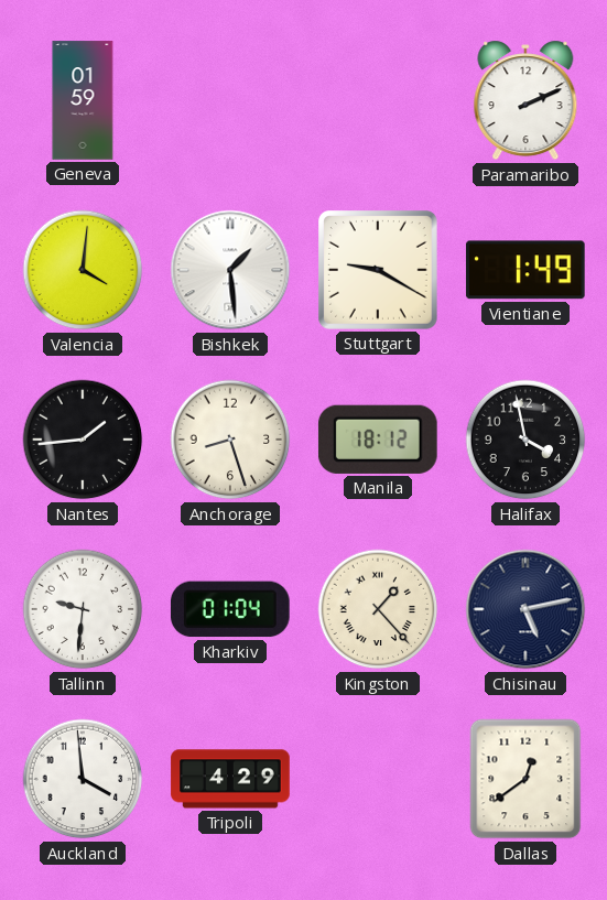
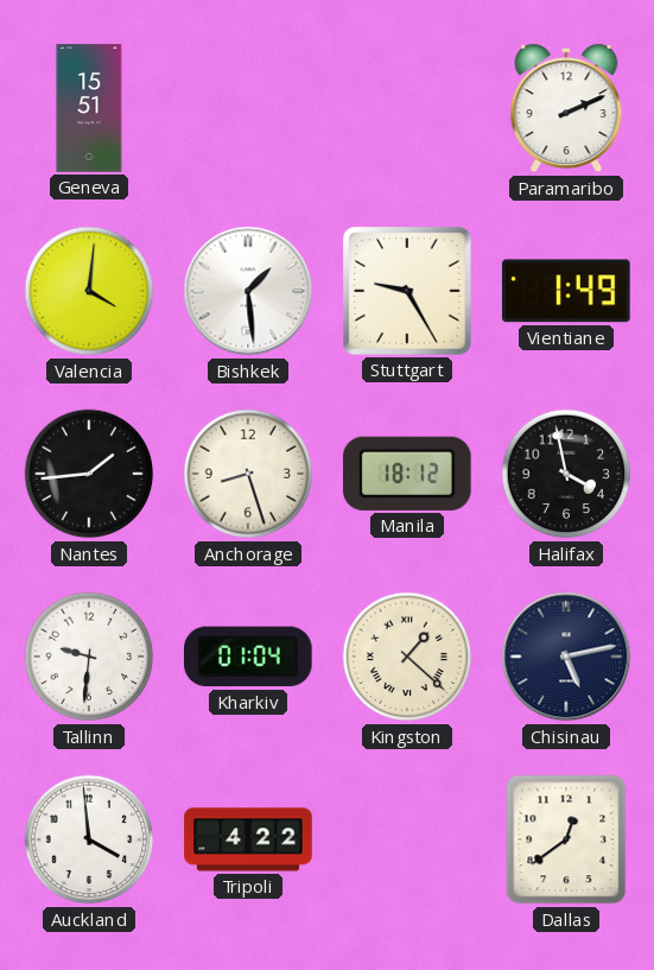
Geneva: 01:59 -> 15:51
Stuttgart: 9:20 -> 9:25
Kingston: 1:23 -> 1:22
Tripoli: 4:29 -> 4:22
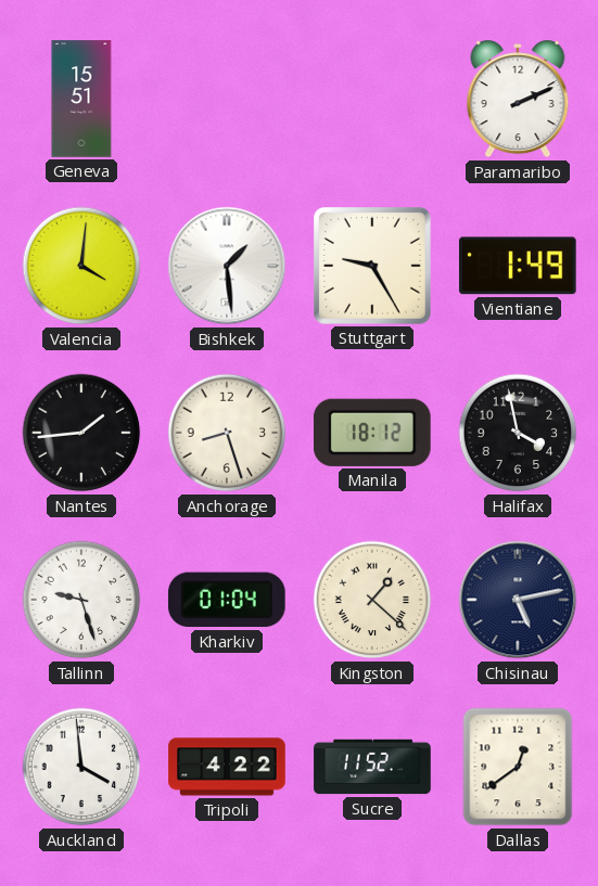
Tallinn: 9:31 -> 9:27
Sucre: none -> 11:52
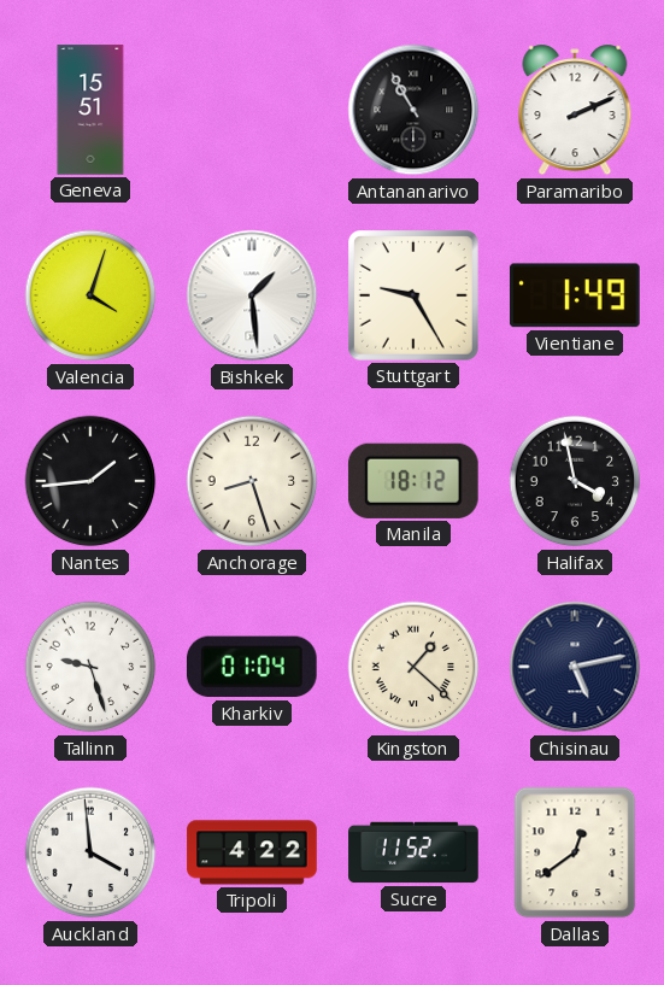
Antananarivo: none -> 10:55
Valencia: 4:01 -> 4:03
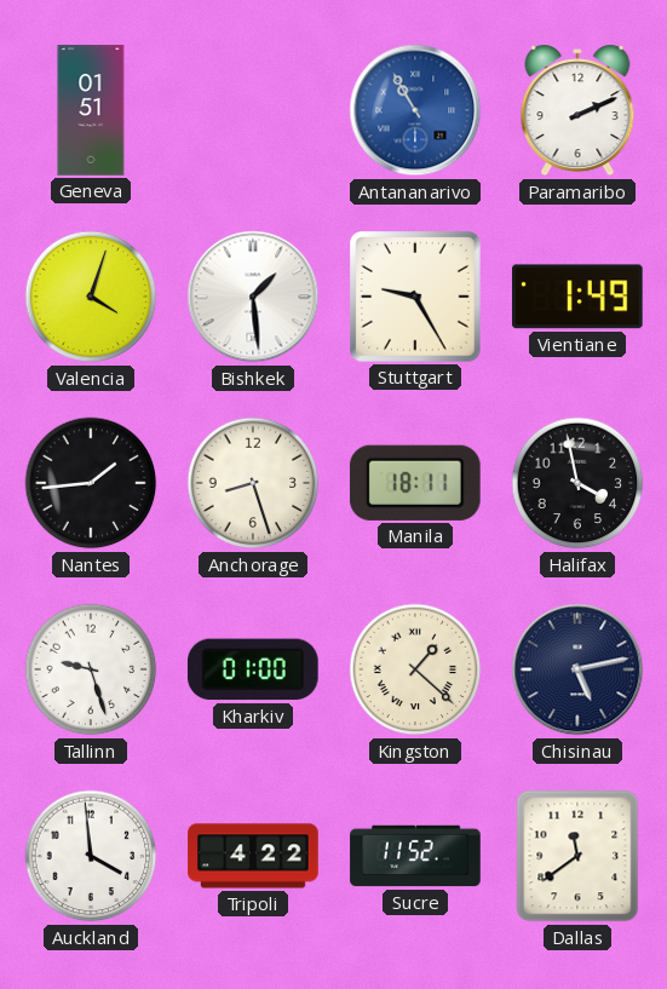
Geneva: 15:51 -> 01:51
Antananarivo dial: black -> blue
Manila: 18:12 -> 18:11
Kharkiv: 01:04 -> 01:00
Dallas: 12:39 -> 11:39
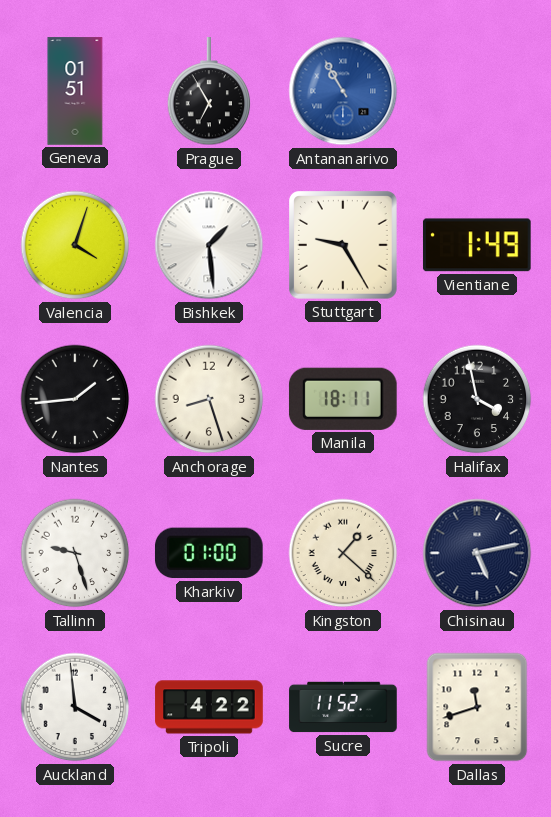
Prague: none -> 6:55
Paramaribo: 2:11 -> none
Dallas: 11:39 -> 11:42
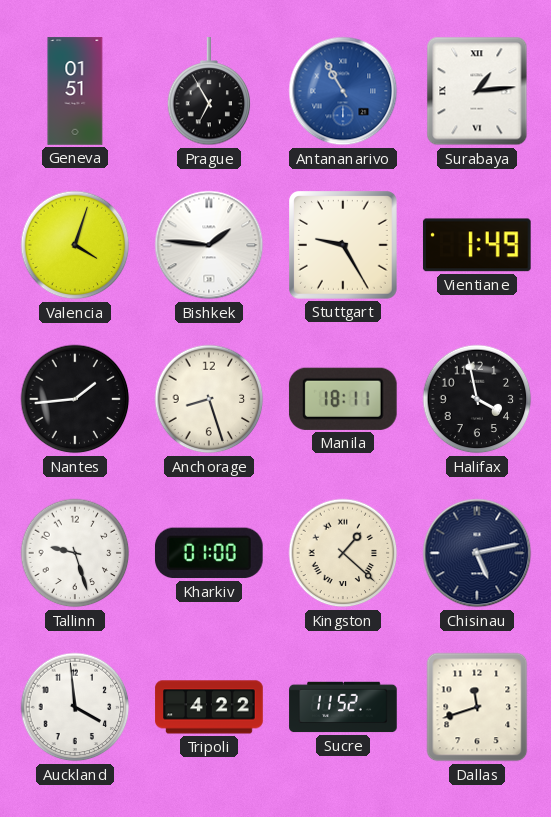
Surabaya: none -> 1:14
Bishkek: 1:29 -> 1:46
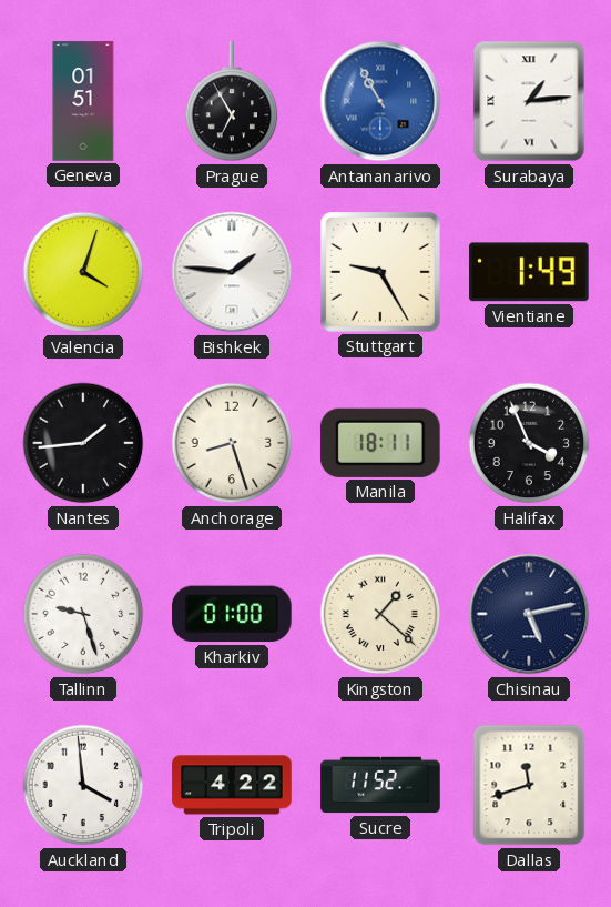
Halifax: 3:58 -> 3:56
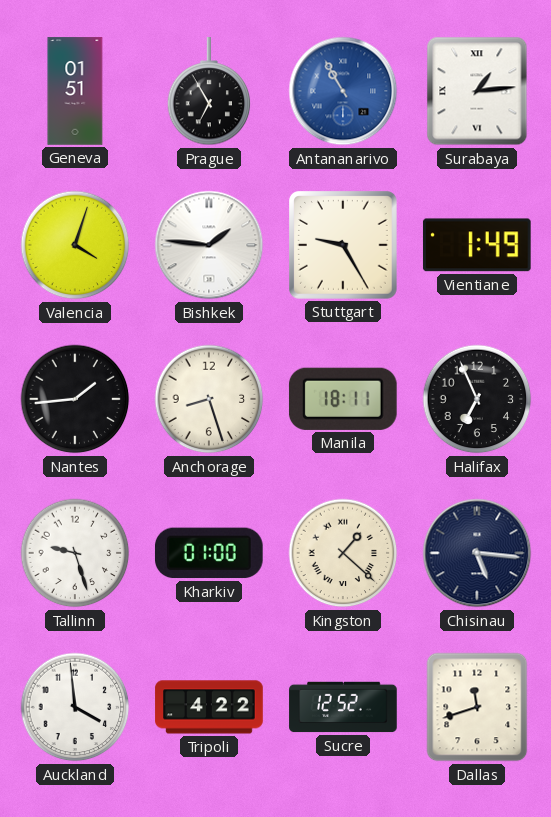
Halifax: 3:56 -> 6:56
Chisinau: 5:13 -> 5:16
Sucre: 11:52 -> 12:52
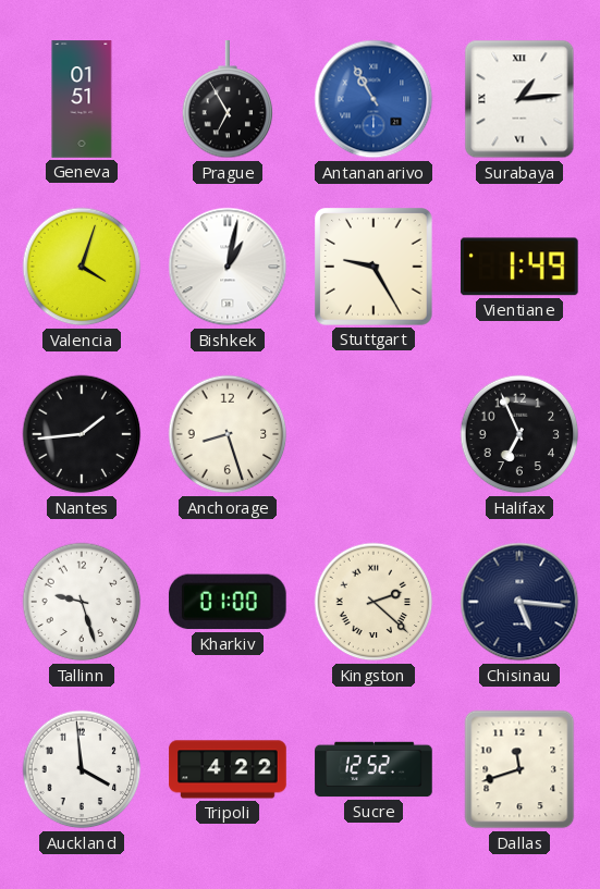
Bishkek: 1:46 -> 1:02
Manila: 18:11 -> none
Kingston: 1:22 -> 2:22
